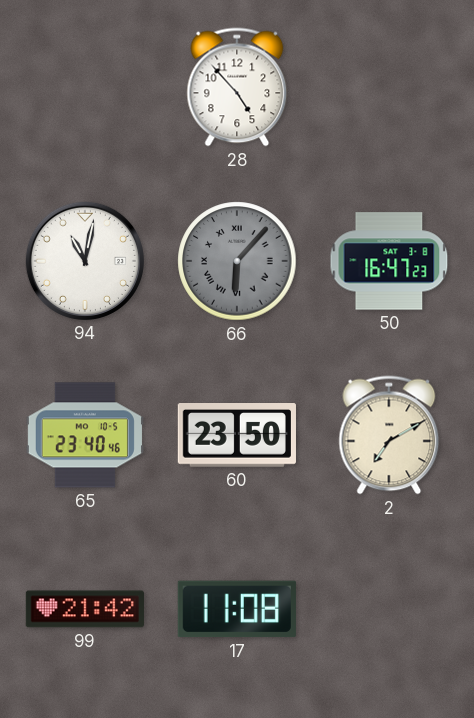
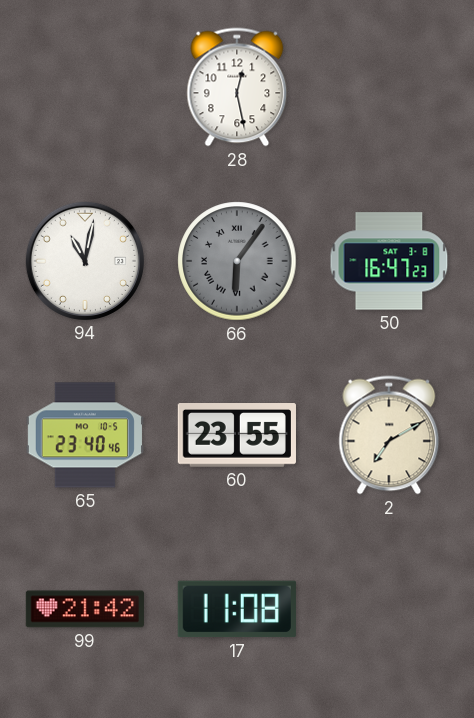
28: 4:53 -> 12:28
66: 6:07 -> 6:06
60: 23:50 -> 23:55
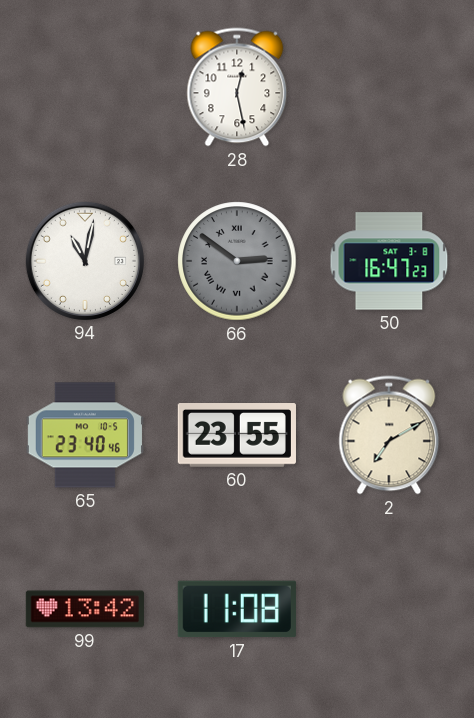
66: 6:06 -> 2:51
99: 21:42 -> 13:42
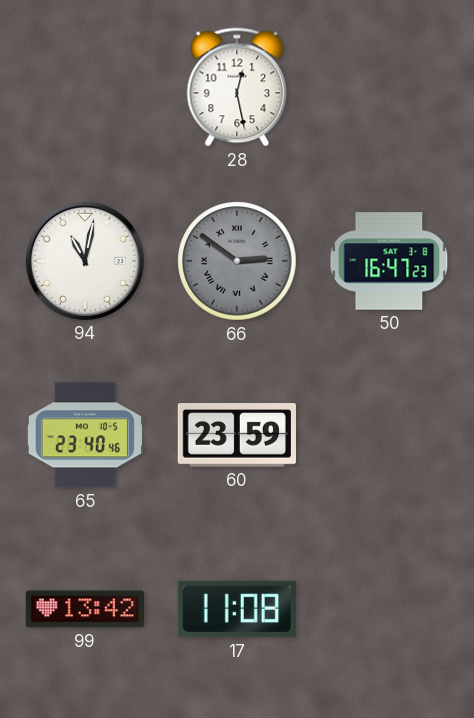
60: 23:55 -> 23:59
2: 7:10 -> none
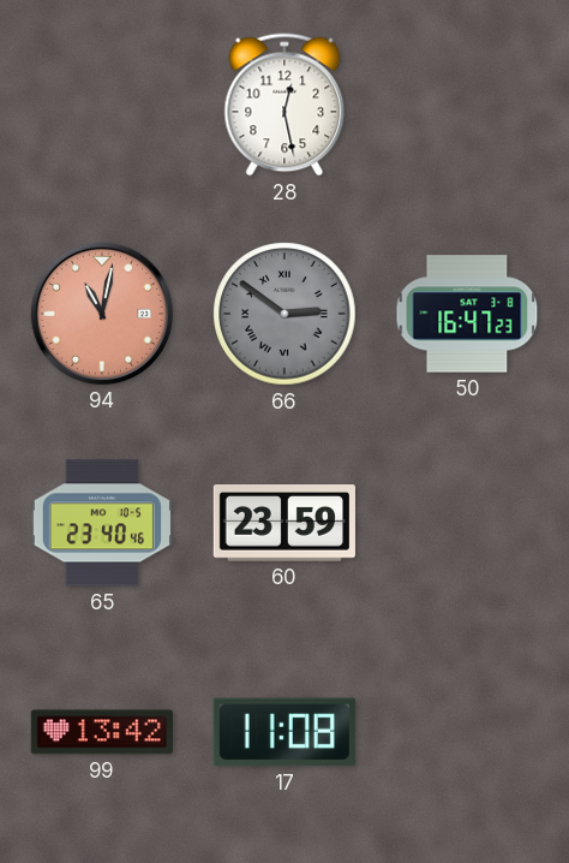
94 dial: white -> salmon
